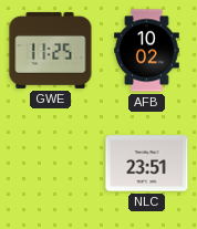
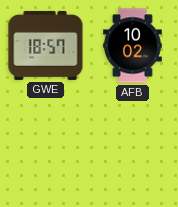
GWE: 11:25 -> 18:57
NLC: 23:51 -> none
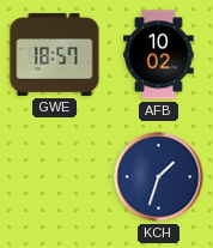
KCH: none -> 1:33
